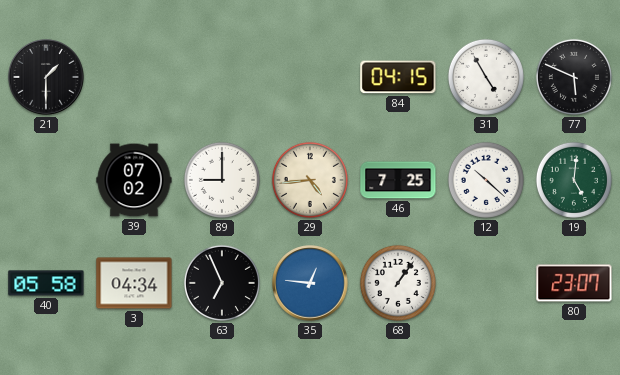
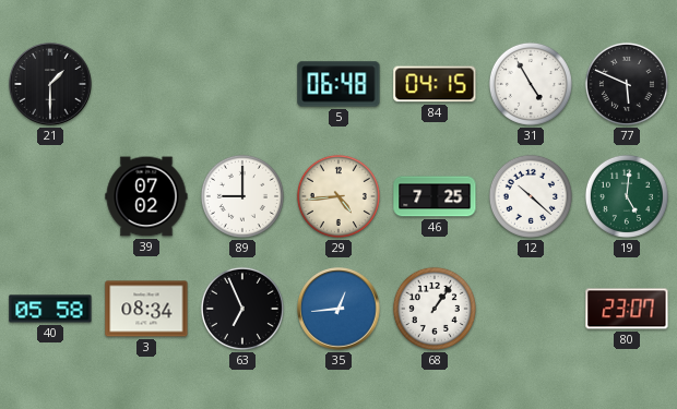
5: none -> 06:48
3: 04:34 -> 08:34
35: 12:46 -> 12:44
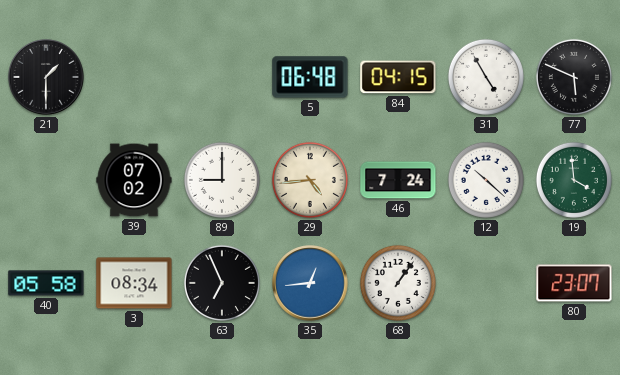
46: 7:25 -> 7:24
19: 5:01 -> 3:59
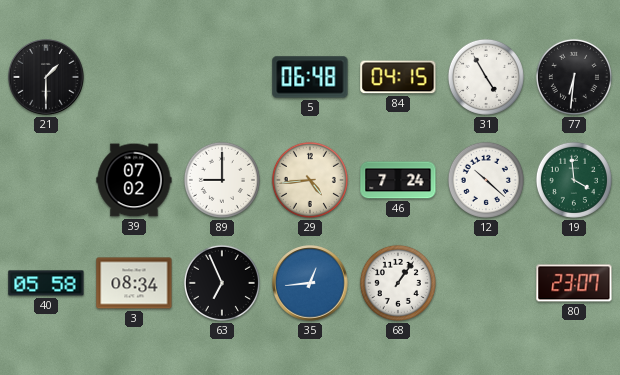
77: 5:49 -> 6:31
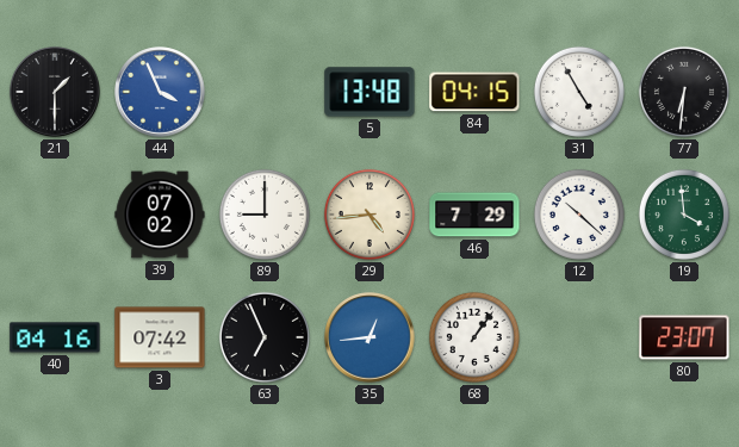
44: none -> 3:56
5: 06:48 -> 13:48
46: 7:24 -> 7:29
40: 05:58 -> 04:16
3: 08:34 -> 07:42
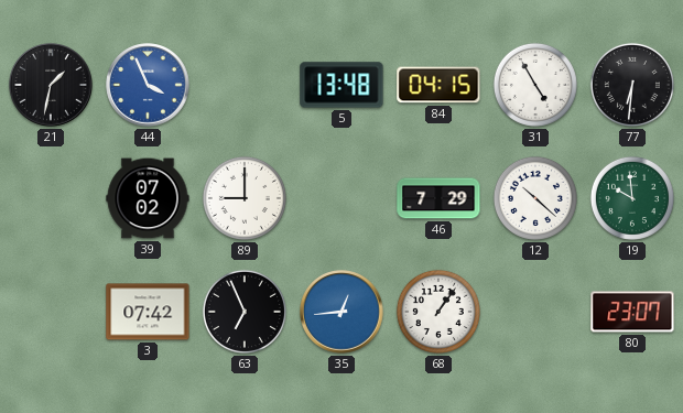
21: 1:30 -> 1:32
29: 4:44 -> none
19: 3:59 -> 9:59
40: 04:16 -> none
